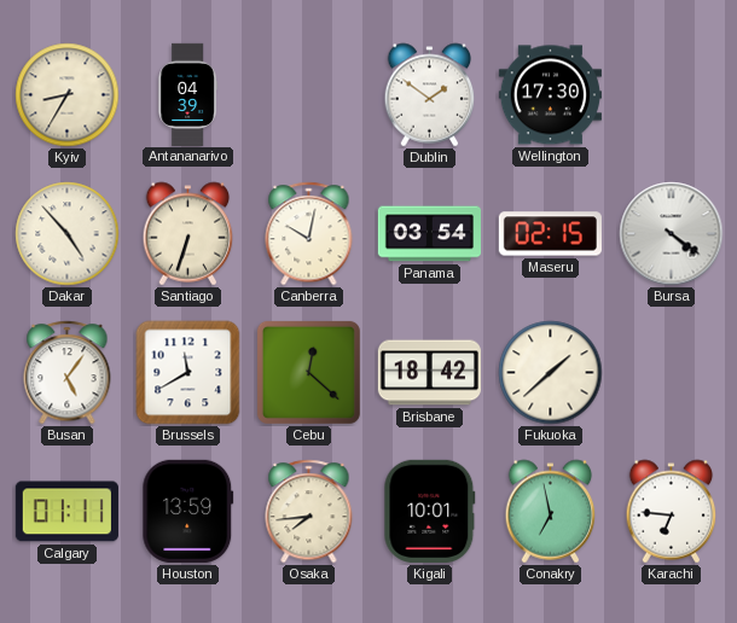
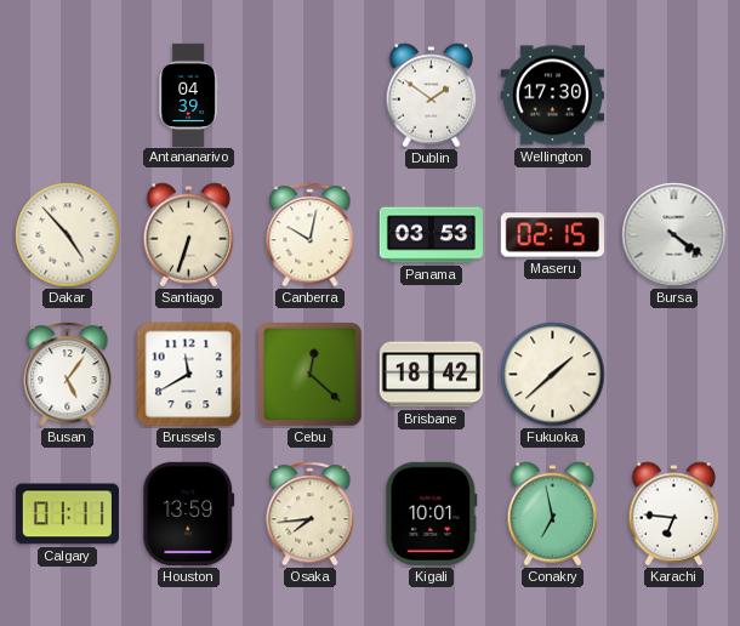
Kyiv: 8:35 -> none
Panama: 03:54 -> 03:53
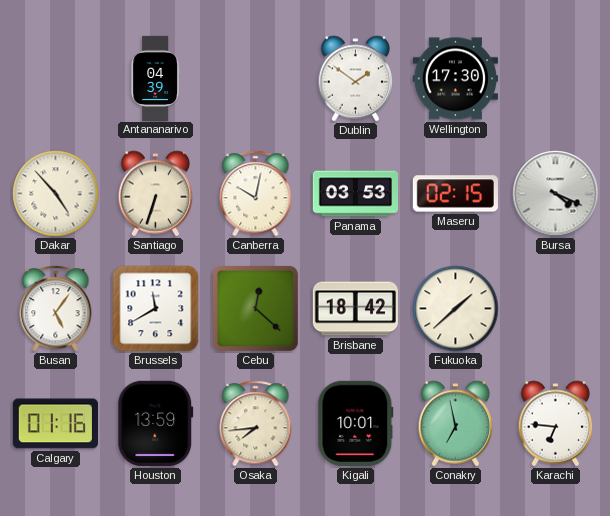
Bursa: 4:21 -> 4:19
Calgary: 01:11 -> 01:16
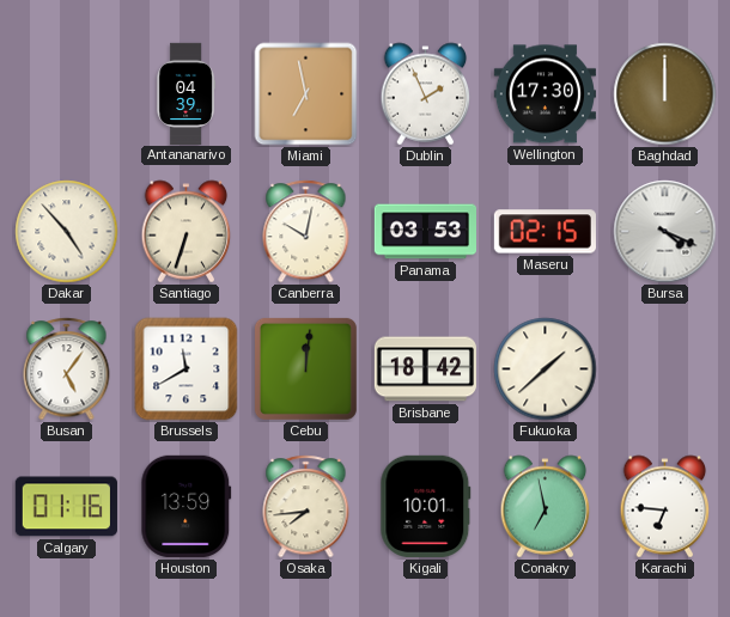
Miami: none -> 6:58
Dublin: 1:51 -> 1:56
Baghdad: none -> 12:00
Cebu: 12:22 -> 12:01
